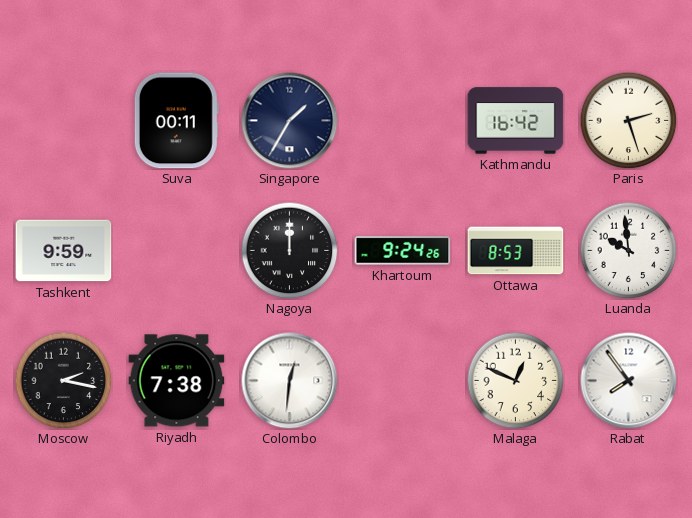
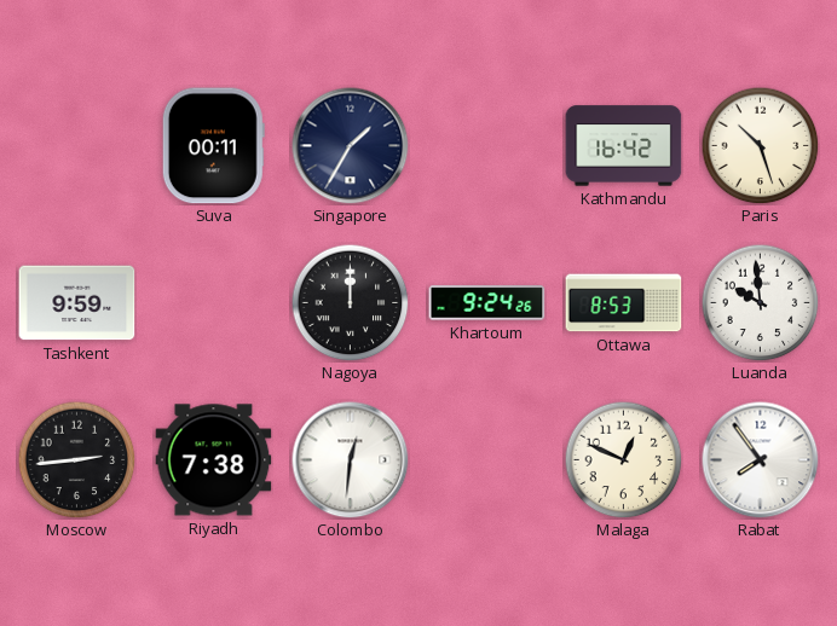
Paris: 2:27 -> 10:27
Moscow: 2:17 -> 2:44
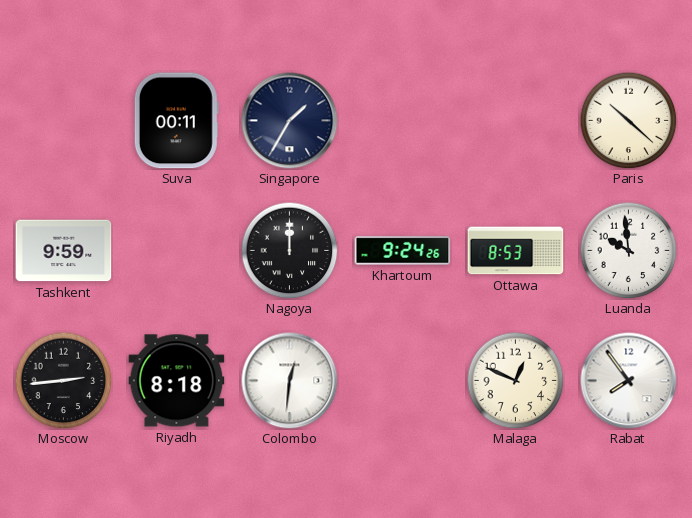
Kathmandu: 16:42 -> none
Paris: 10:27 -> 10:22
Riyadh: 7:38 -> 8:18
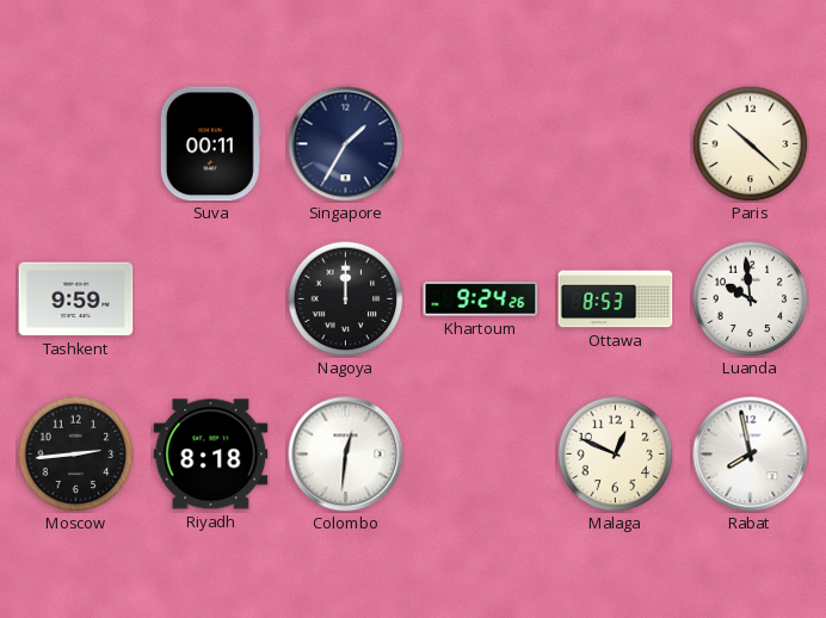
Rabat: 7:54 -> 7:58
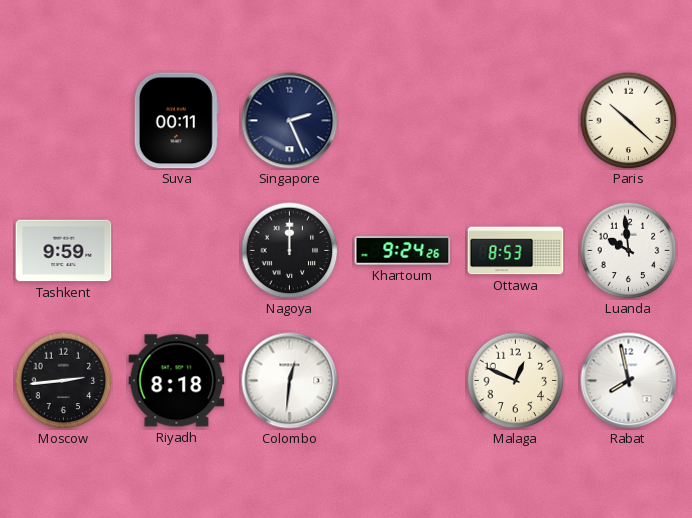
Singapore: 1:35 -> 2:26
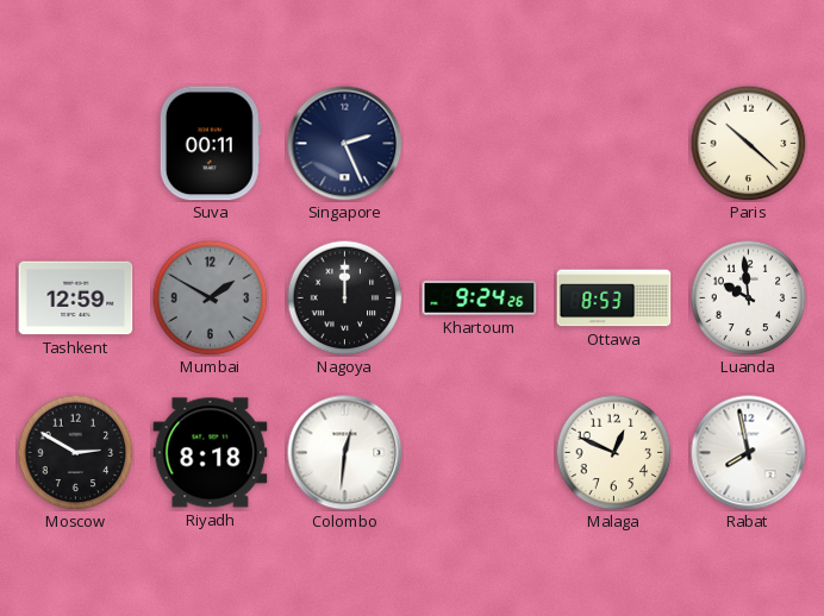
Tashkent: 9:59 -> 12:59
Mumbai: none -> 1:50
Moscow: 2:44 -> 2:50
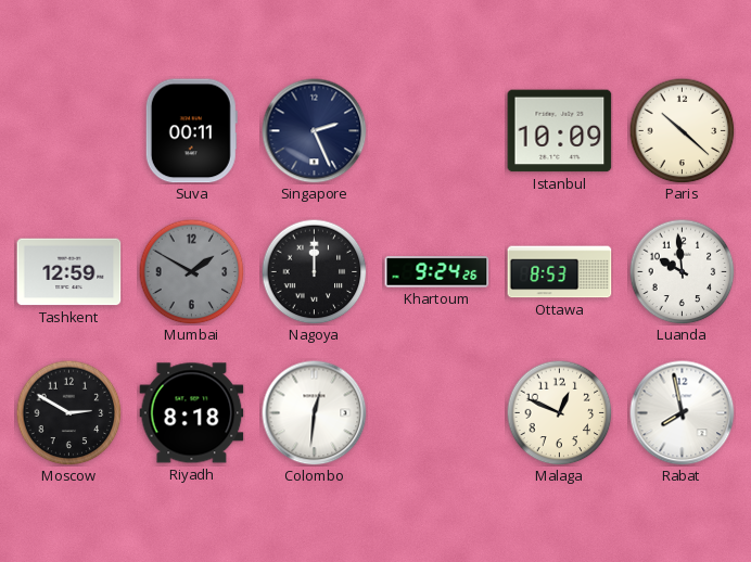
Istanbul: none -> 10:09
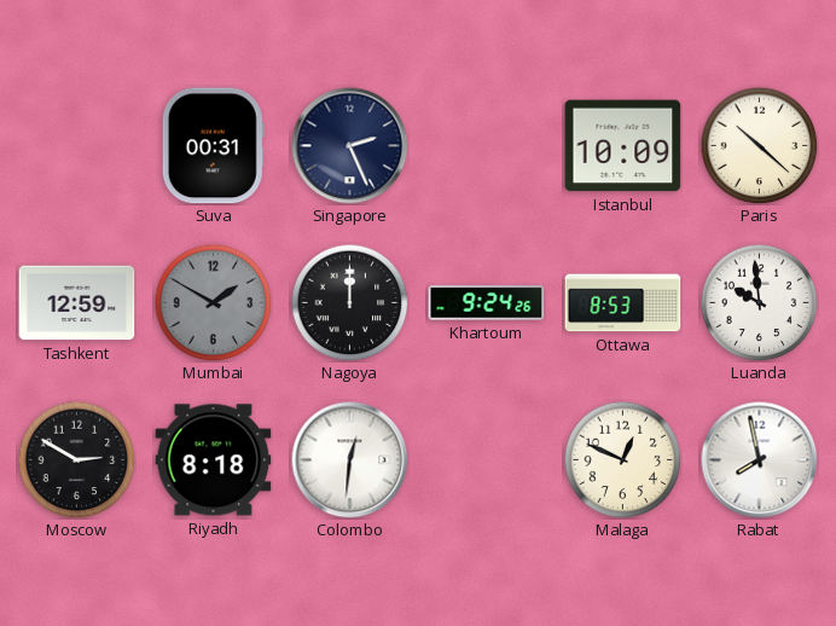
Suva: 00:11 -> 00:31
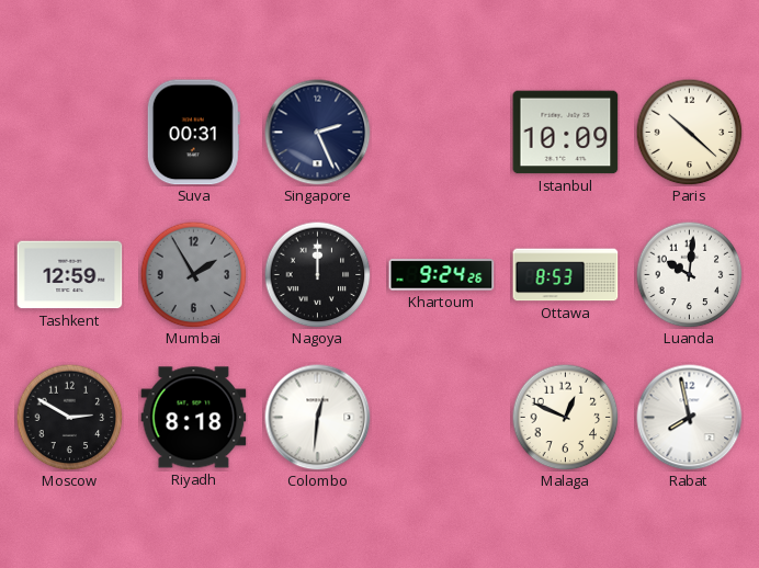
Mumbai: 1:50 -> 1:55
Luanda: 9:59 -> 10:01
